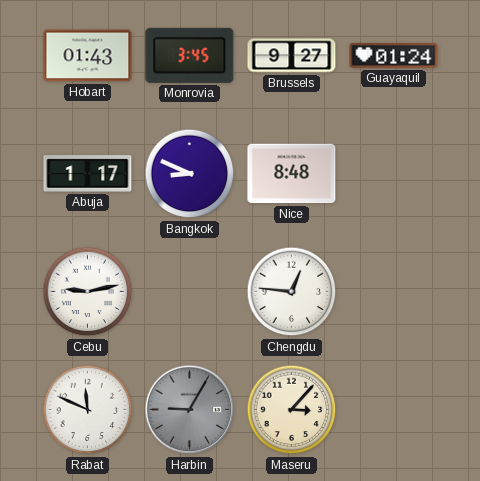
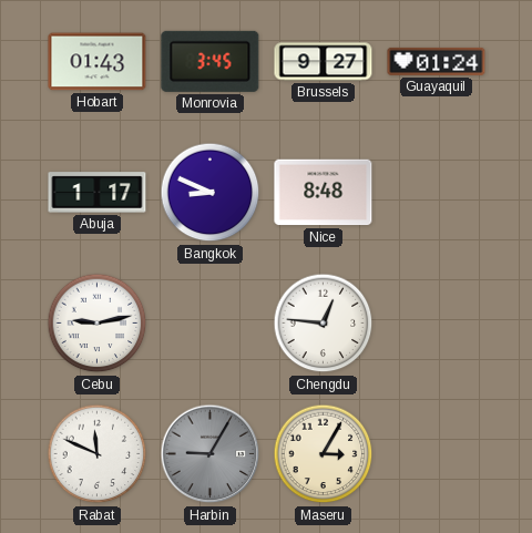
Maseru: 3:07 -> 3:05
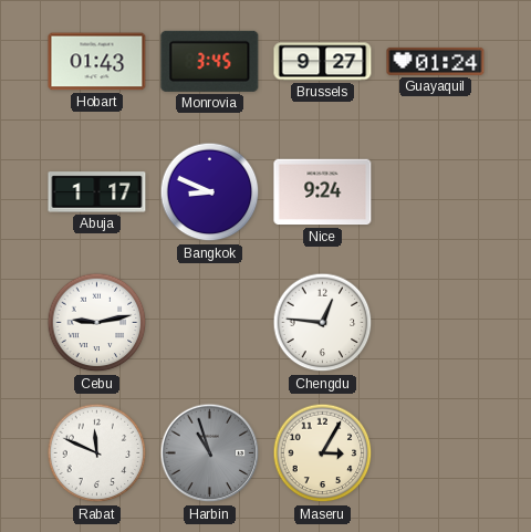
Nice: 8:48 -> 9:24
Harbin: 9:05 -> 10:57
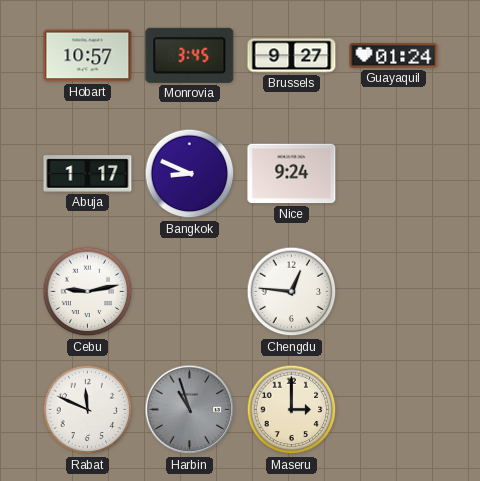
Hobart: 01:43 -> 10:57
Maseru: 3:05 -> 3:00
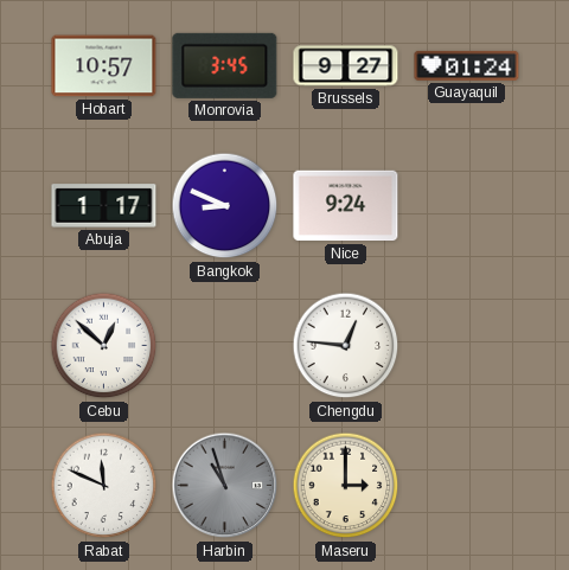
Cebu: 9:13 -> 12:52
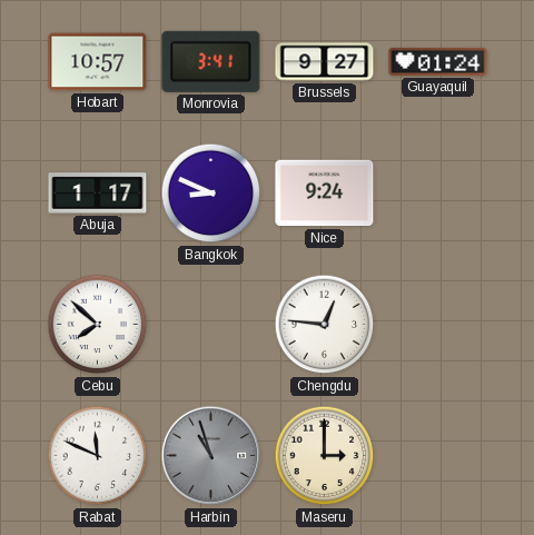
Monrovia: 3:45 -> 3:41
Cebu: 12:52 -> 7:52
